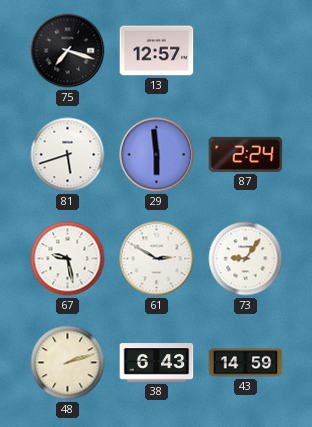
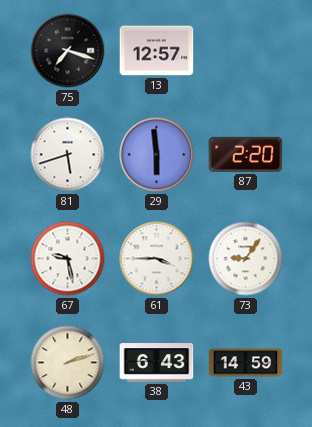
87: 2:24 -> 2:20
61: 2:50 -> 3:45
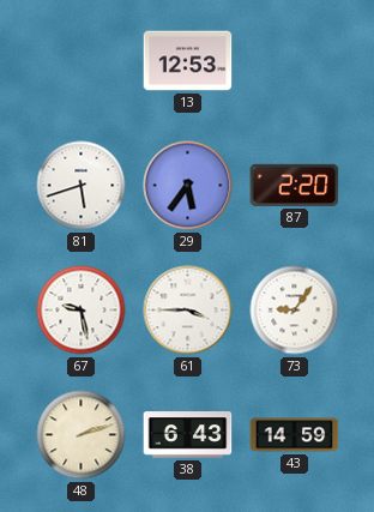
75: 7:18 -> none
13: 12:57 -> 12:53
29: 5:59 -> 5:36
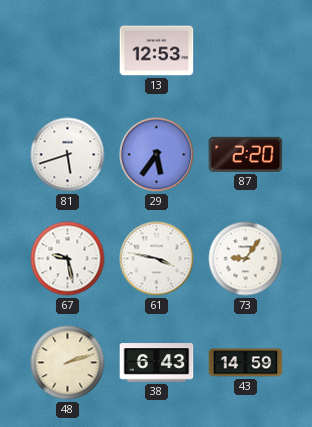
61: 3:45 -> 3:47
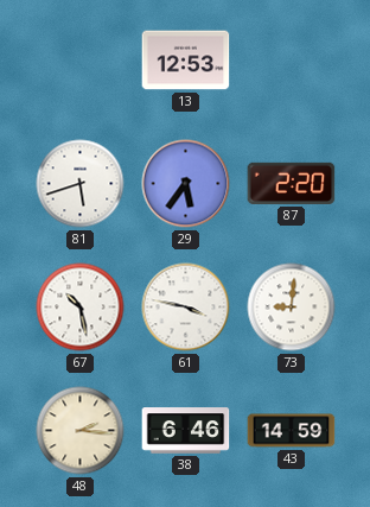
67: 9:28 -> 10:28
73: 9:06 -> 9:01
48: 2:12 -> 2:16
38: 6:43 -> 6:46
